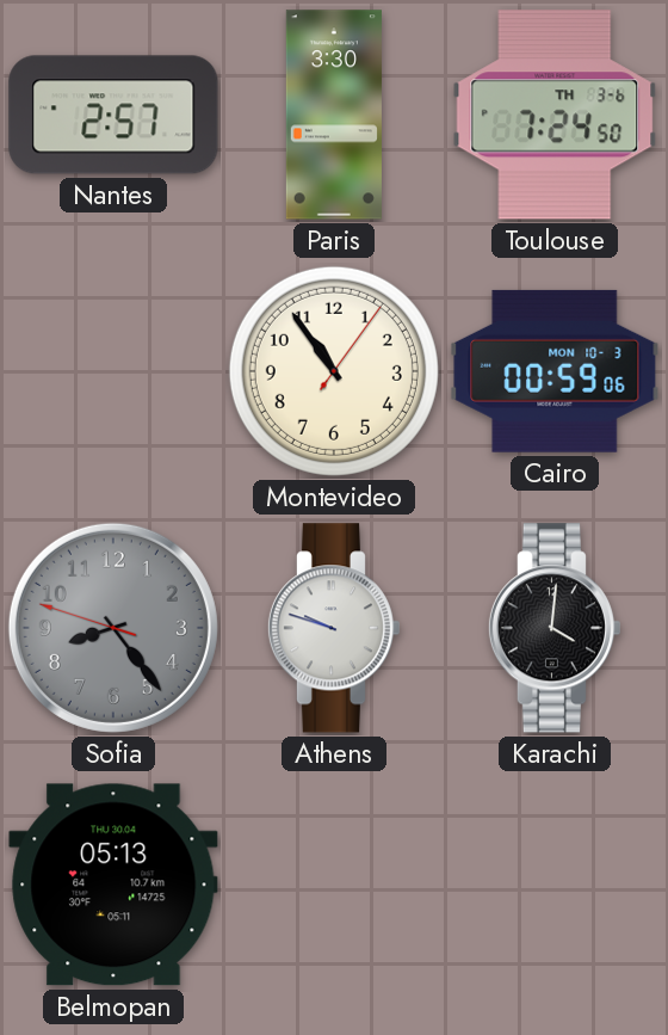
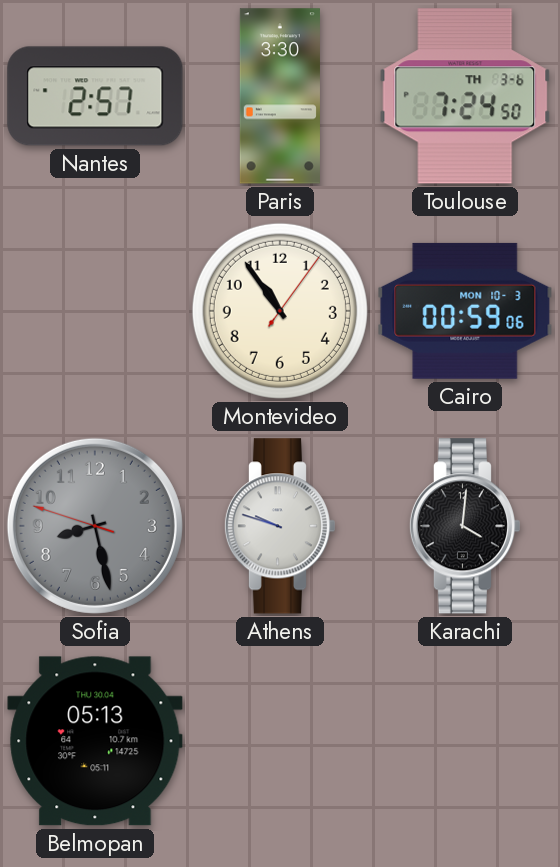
Sofia: 8:23 -> 8:27
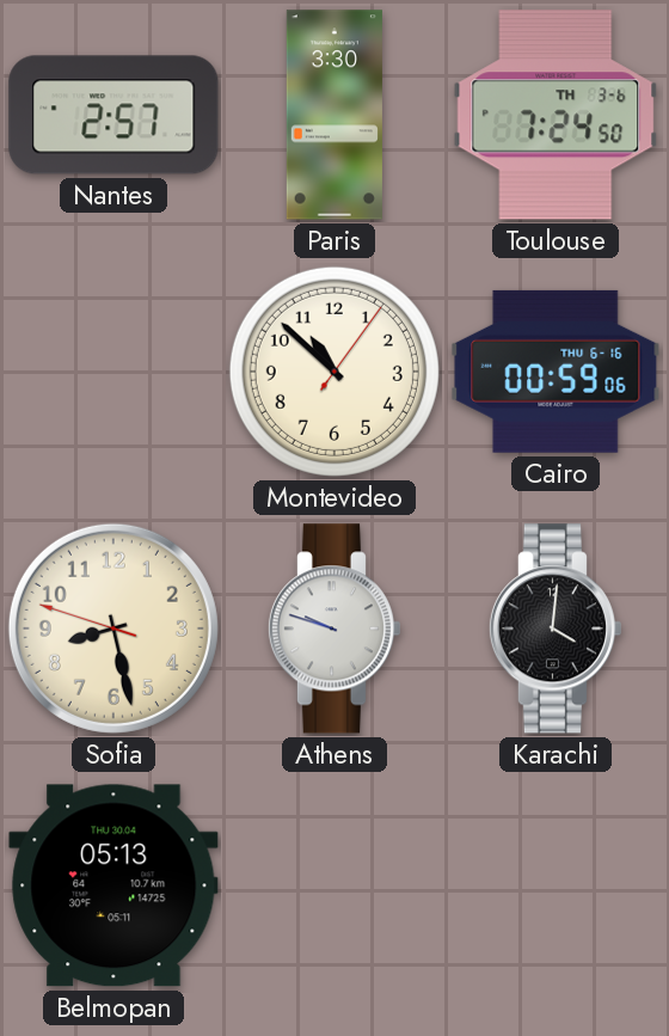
Montevideo: 10:54 -> 10:52
Cairo date: MON 10-3 -> THU 6-16
Sofia dial: grey -> cream
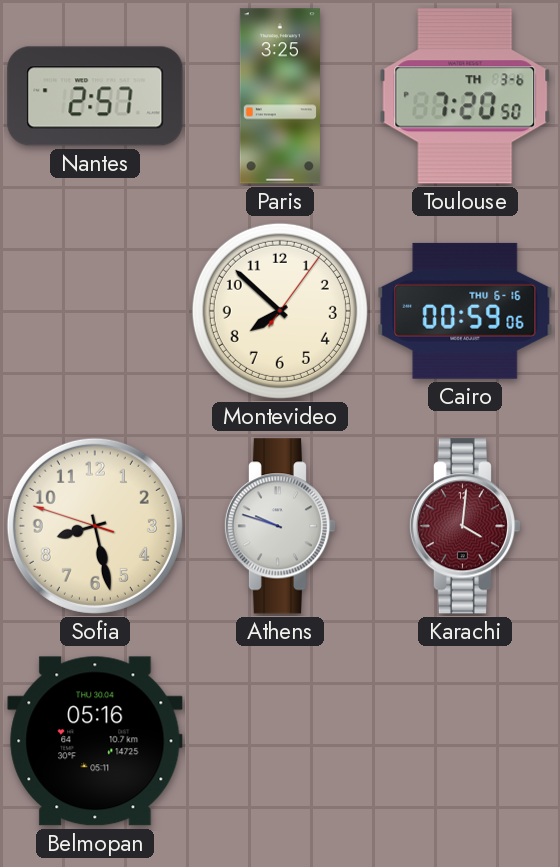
Paris: 3:30 -> 3:25
Toulouse: 7:24 -> 7:20
Montevideo: 10:52 -> 7:52
Karachi dial: black -> burgundy
Belmopan: 05:13 -> 05:16
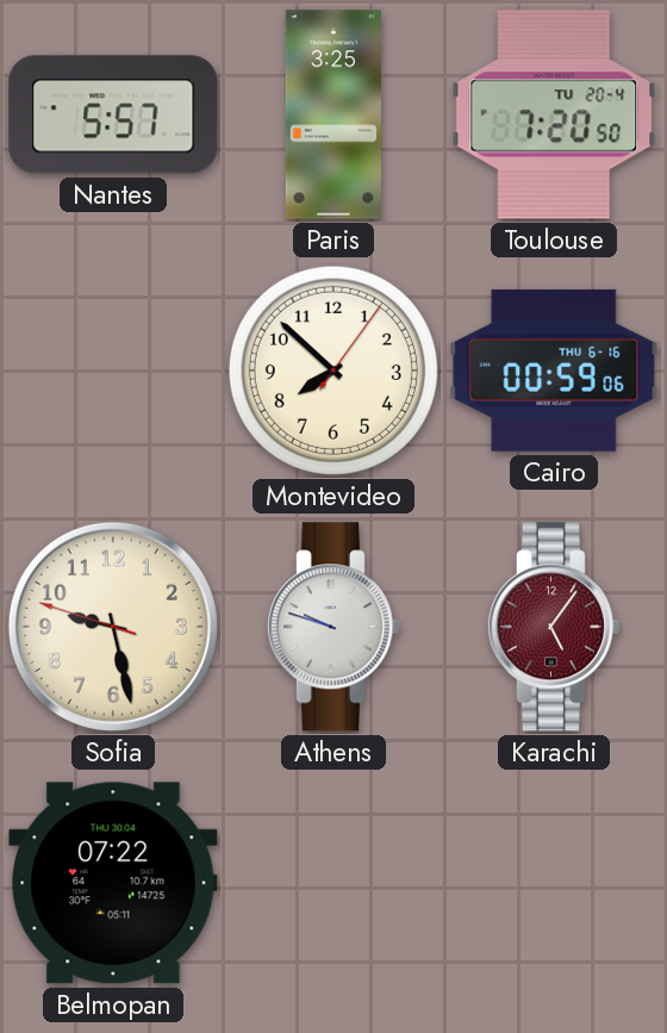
Nantes: 2:57 -> 5:57
Toulouse date: TH 3-6 -> TU 20-4
Sofia: 8:27 -> 9:27
Karachi: 4:01 -> 5:06
Belmopan: 05:16 -> 07:22
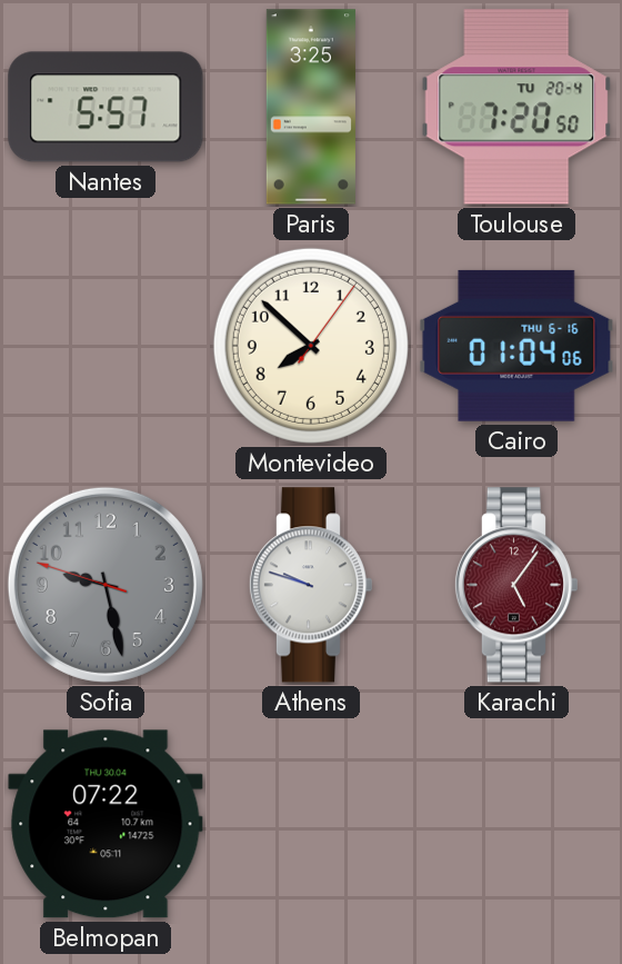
Cairo: 00:59 -> 01:04
Sofia dial: cream -> grey
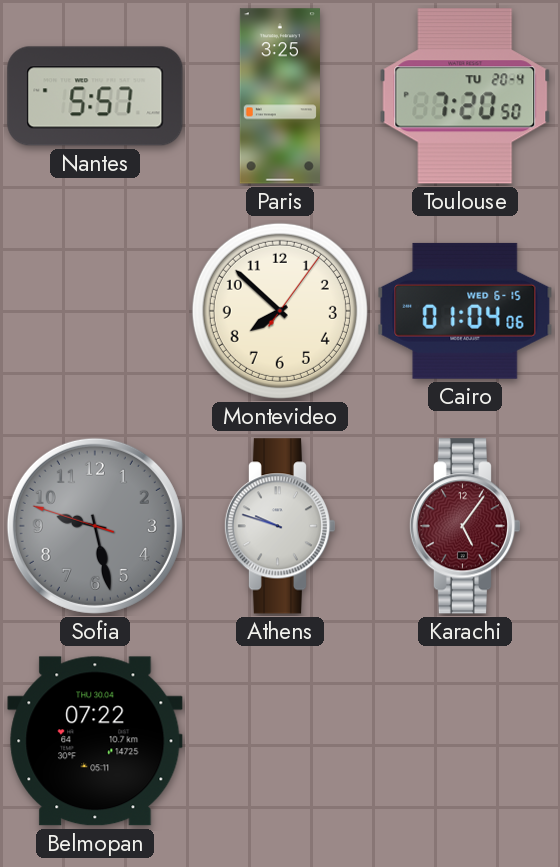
Cairo date: THU 6-16 -> WED 6-15
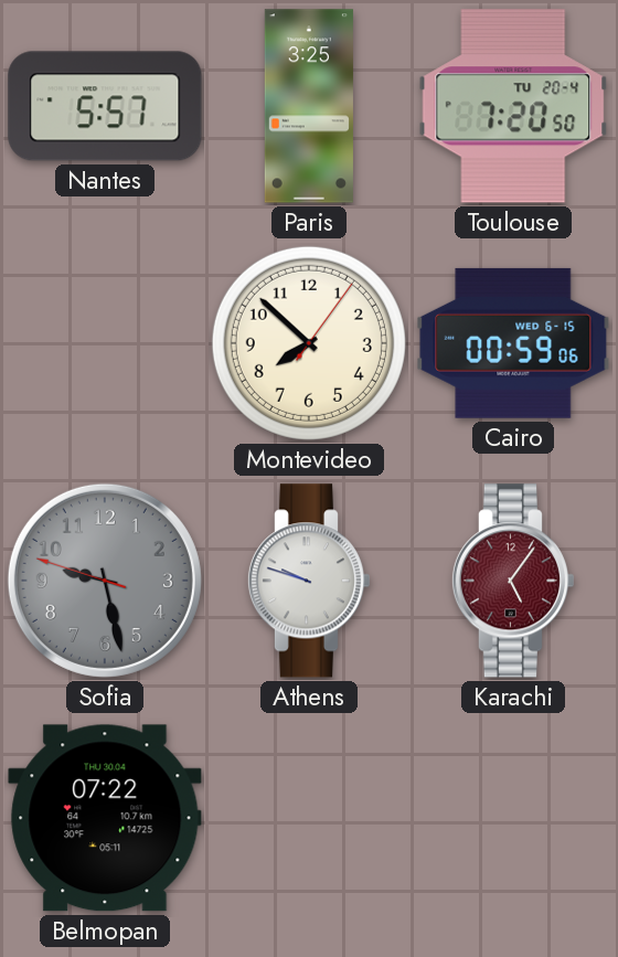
Cairo: 01:04 -> 00:59
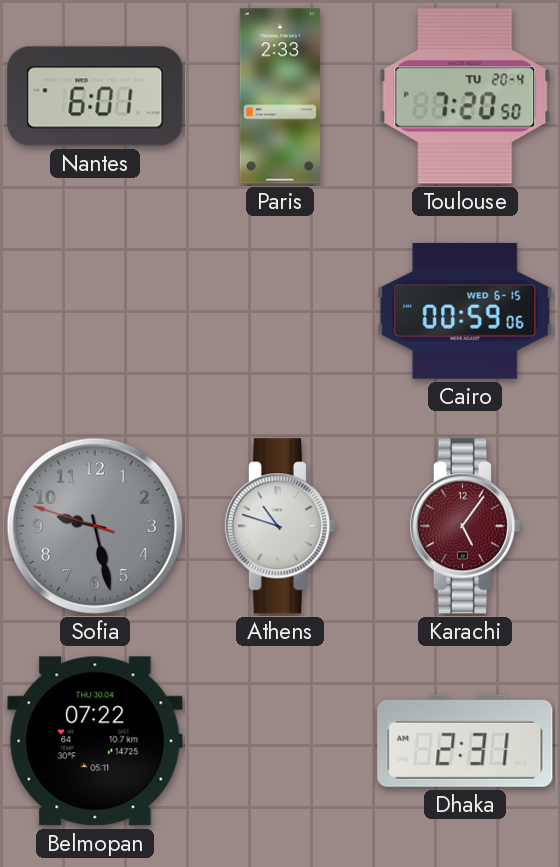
Nantes: 5:57 -> 6:01
Paris: 3:25 -> 2:33
Montevideo: 7:52 -> none
Athens: 9:48 -> 10:48
Dhaka: none -> 2:31
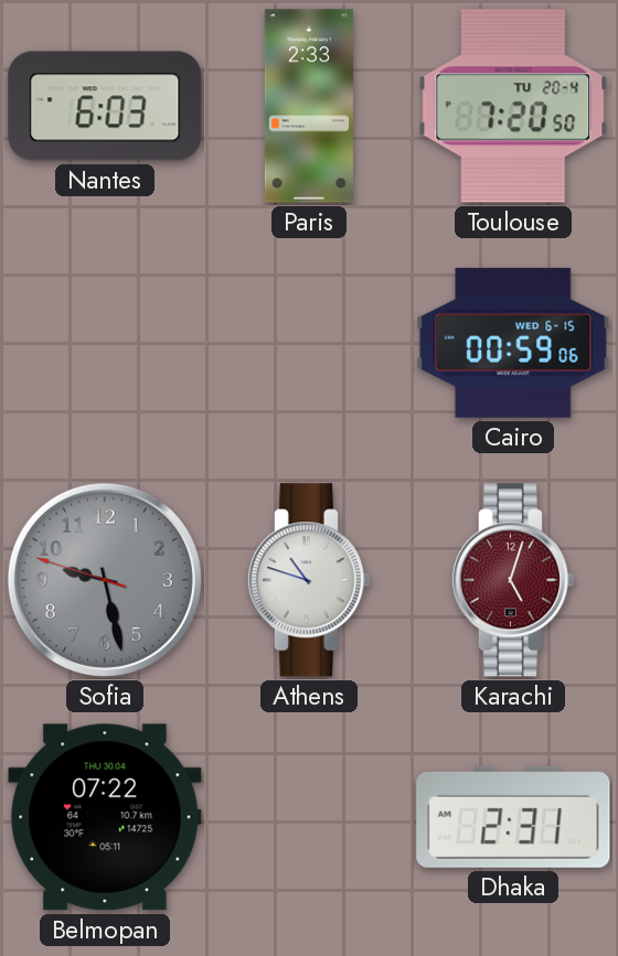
Nantes: 6:01 -> 6:03
Karachi: 5:06 -> 5:03
